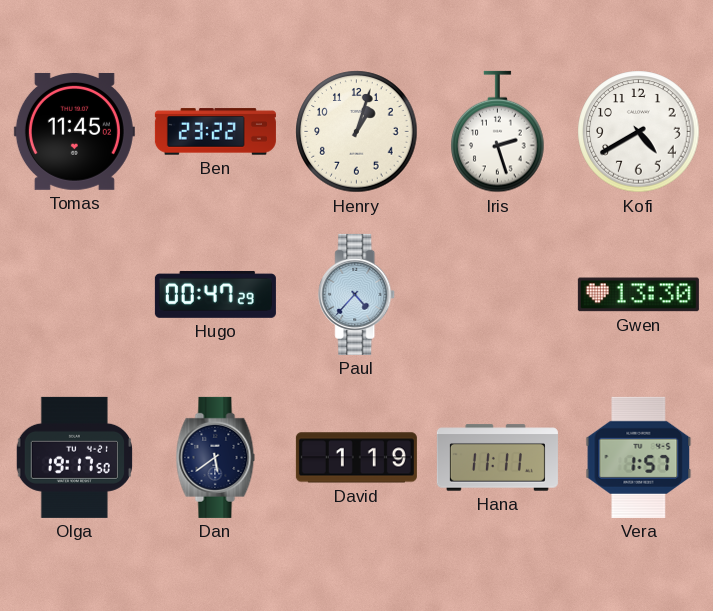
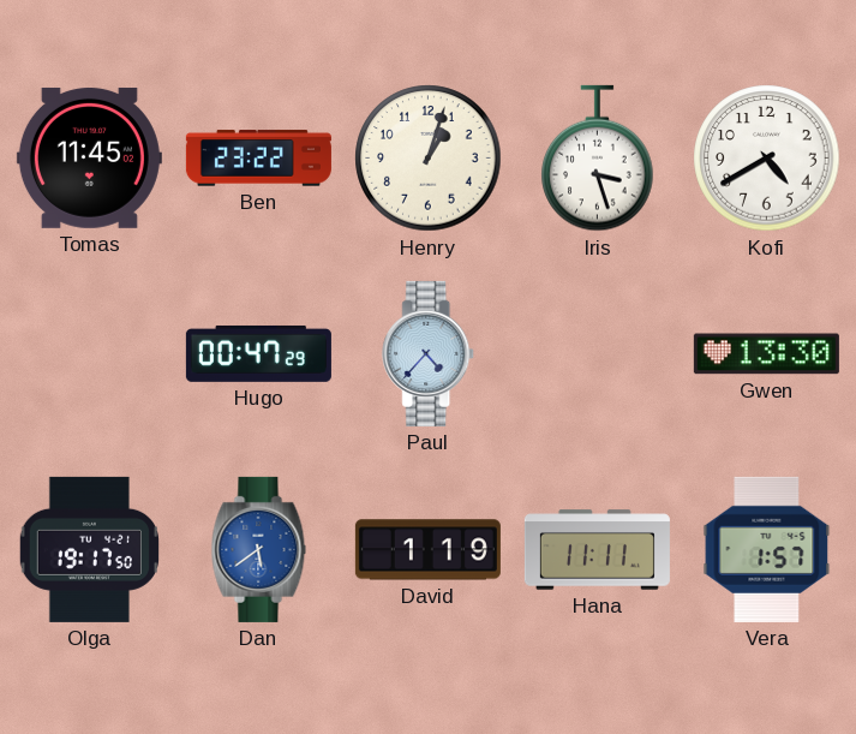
Iris: 2:27 -> 3:27
Dan dial: navy -> blue
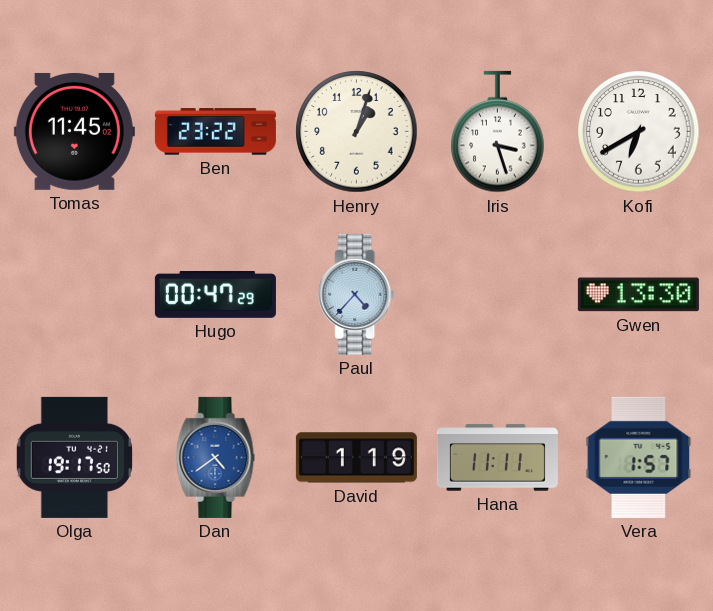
Kofi: 4:40 -> 6:40
Dan: 5:39 -> 4:39
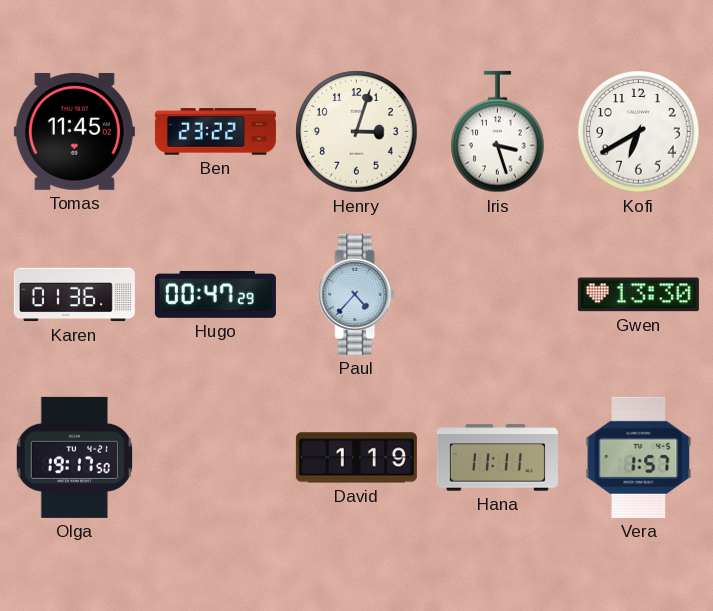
Henry: 1:03 -> 3:03
Karen: none -> 01:36
Dan: 4:39 -> none
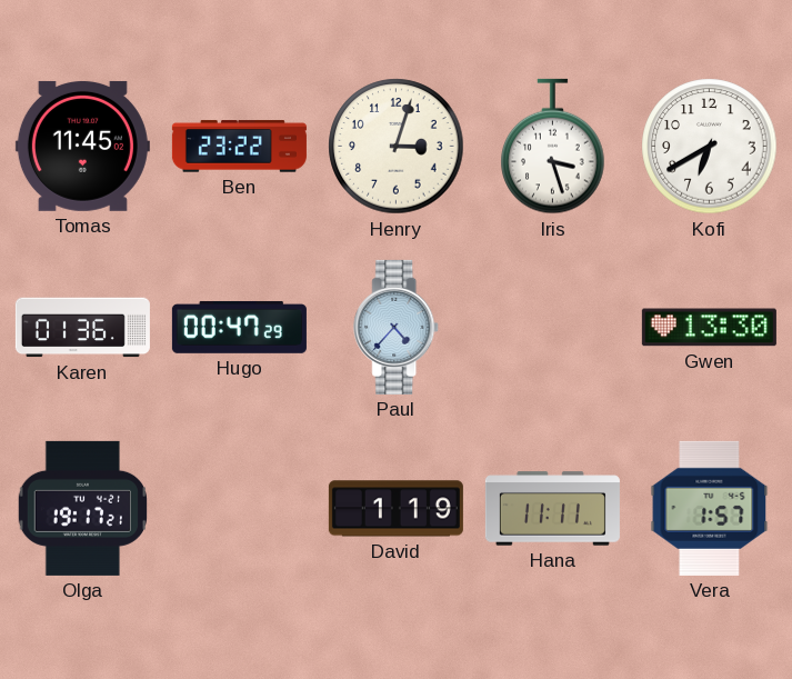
Olga: 19:17:50 -> 19:17:21
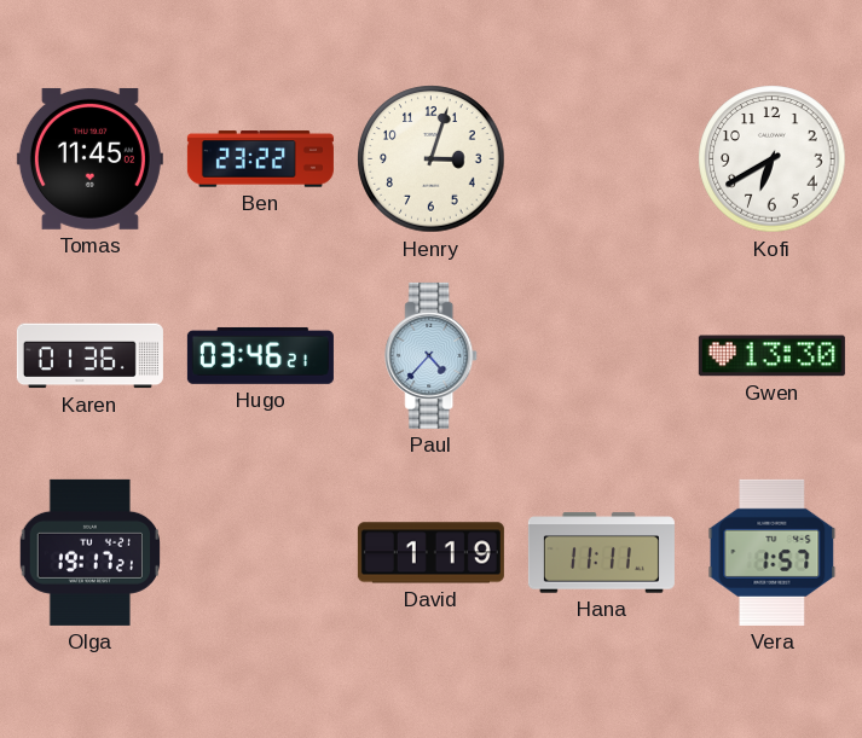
Iris: 3:27 -> none
Hugo: 00:47 -> 03:46
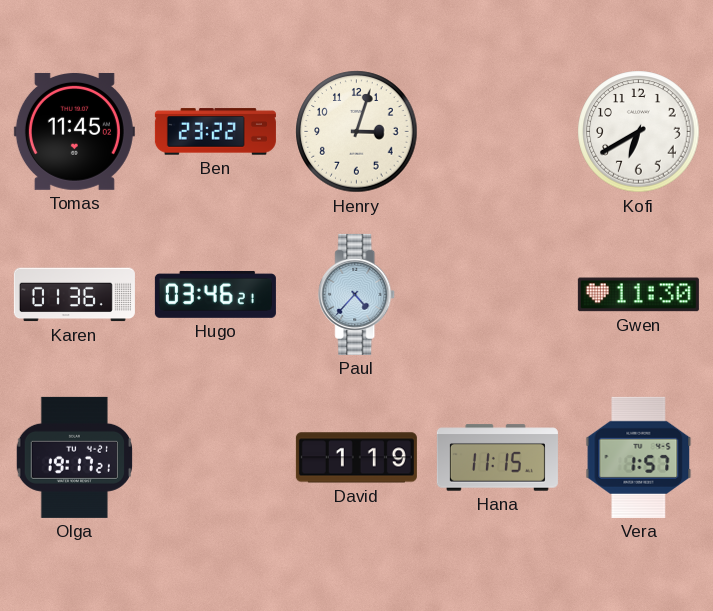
Gwen: 13:30 -> 11:30
Hana: 11:11 -> 11:15
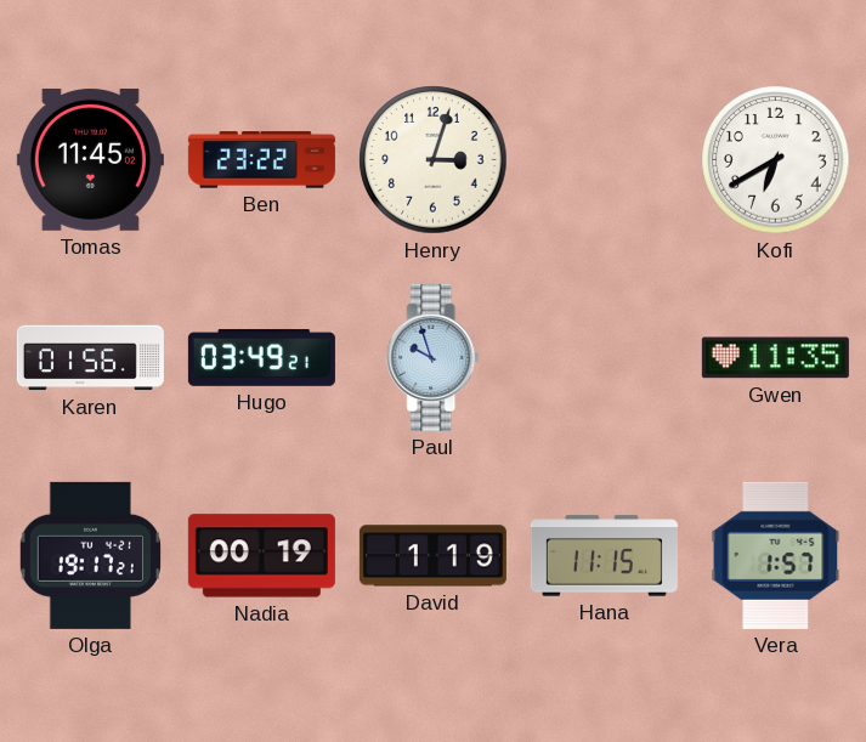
Karen: 01:36 -> 01:56
Hugo: 03:46 -> 03:49
Paul: 4:37 -> 9:57
Gwen: 11:30 -> 11:35
Nadia: none -> 00:19
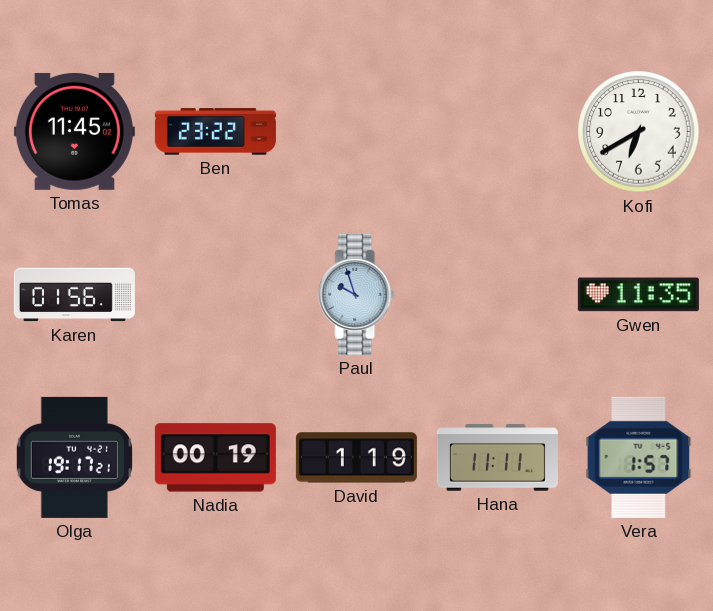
Henry: 3:03 -> none
Hugo: 03:49 -> none
Hana: 11:15 -> 11:11
